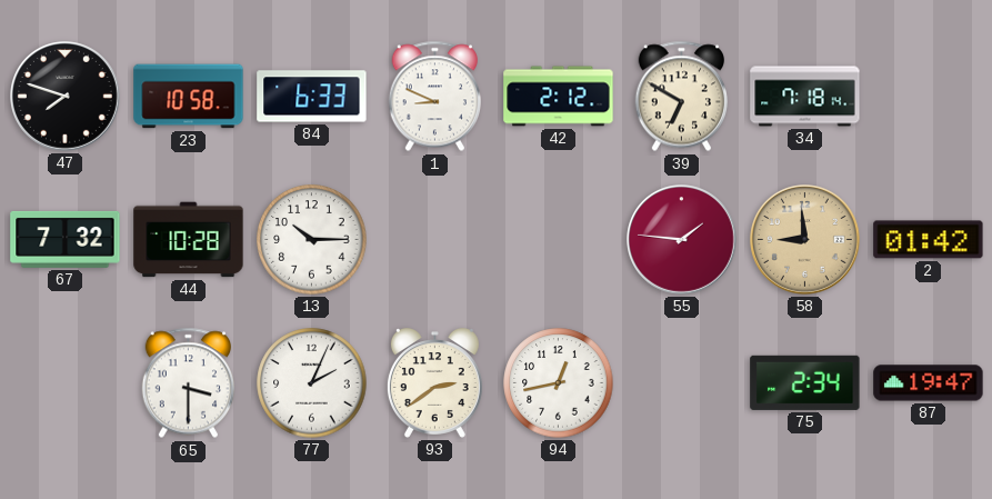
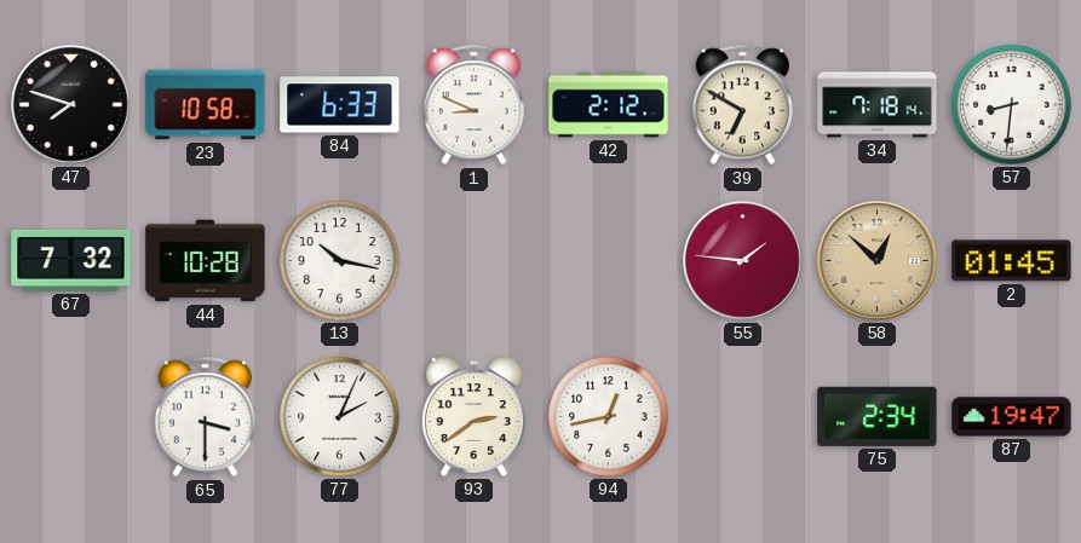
57: none -> 8:31
13: 10:15 -> 10:17
58: 8:59 -> 12:52
2: 01:42 -> 01:45
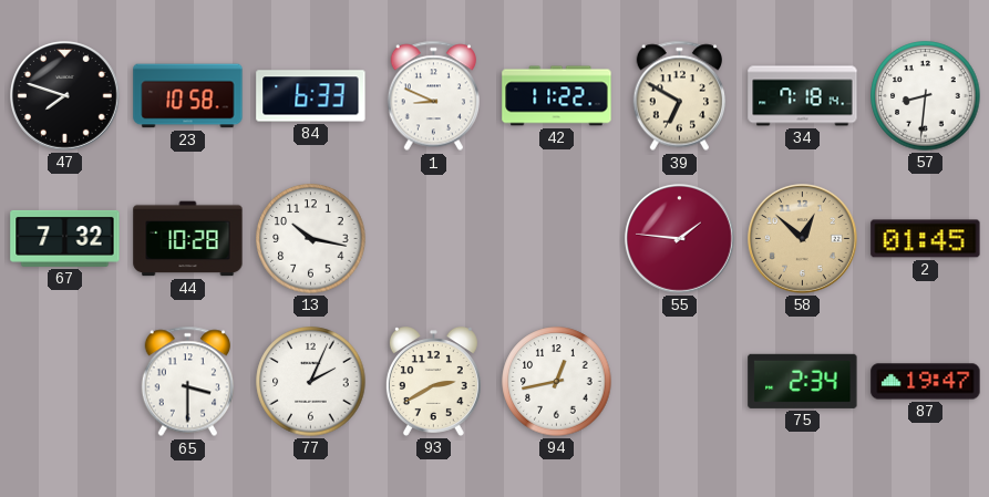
42: 2:12 -> 11:22
93: 2:39 -> 2:40
